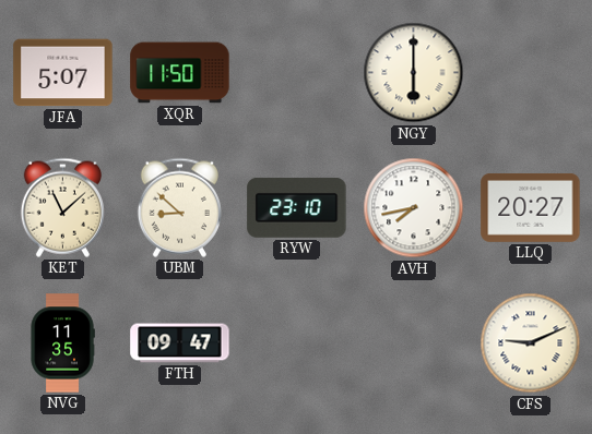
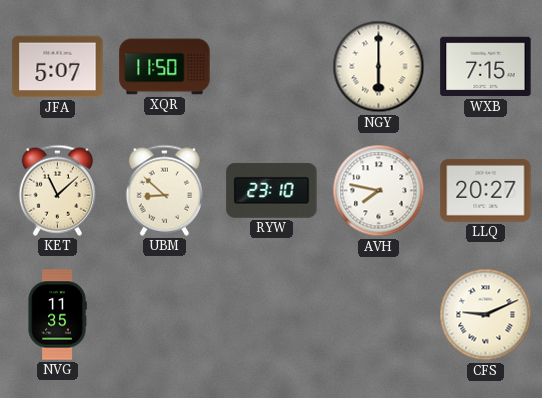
WXB: none -> 7:15
AVH: 7:43 -> 7:47
FTH: 09:47 -> none
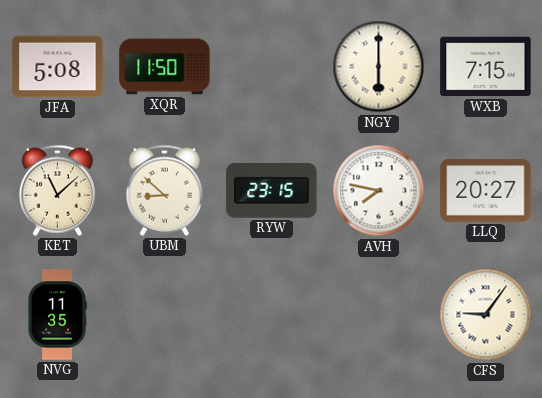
JFA: 5:07 -> 5:08
RYW: 23:10 -> 23:15
CFS: 9:11 -> 9:06
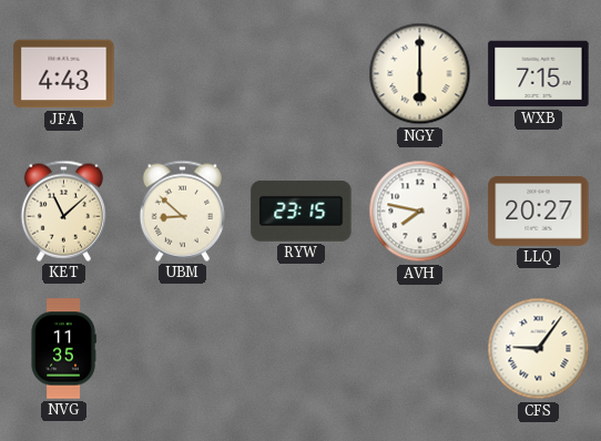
JFA: 5:08 -> 4:43
XQR: 11:50 -> none
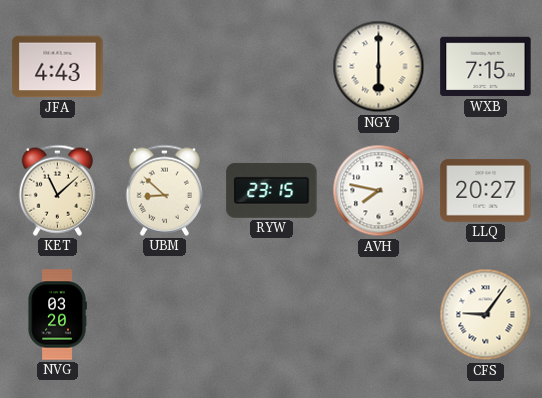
NVG: 11:35 -> 03:20
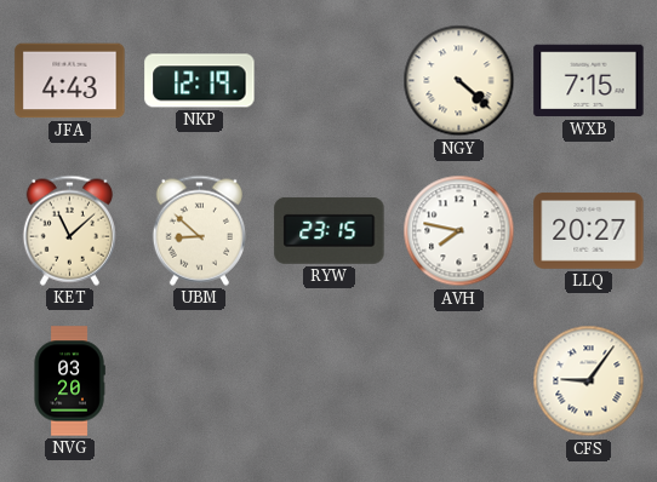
NKP: none -> 12:19
NGY: 6:00 -> 4:22
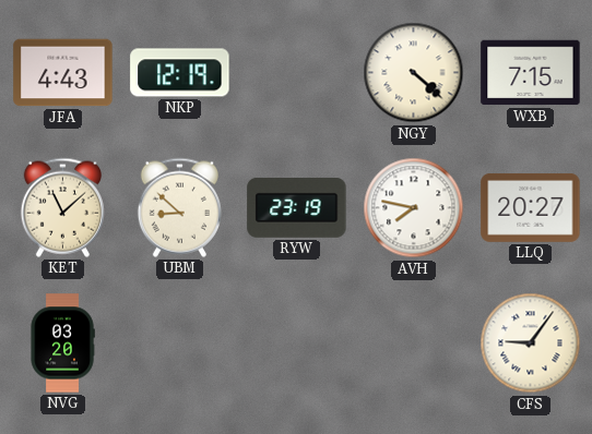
RYW: 23:15 -> 23:19
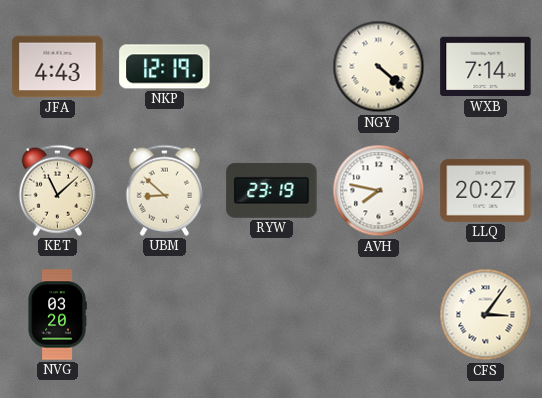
WXB: 7:15 -> 7:14
CFS: 9:06 -> 3:06
